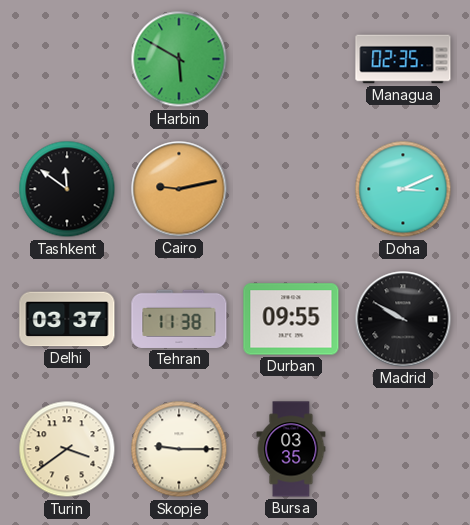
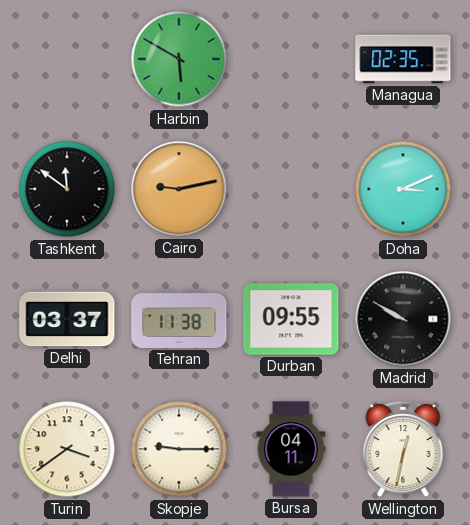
Bursa: 03:35 -> 04:11
Wellington: none -> 12:32
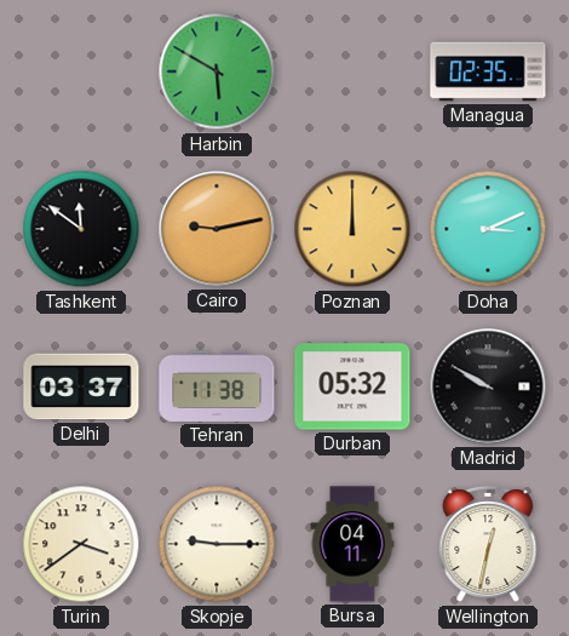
Poznan: none -> 12:00
Durban: 09:55 -> 05:32
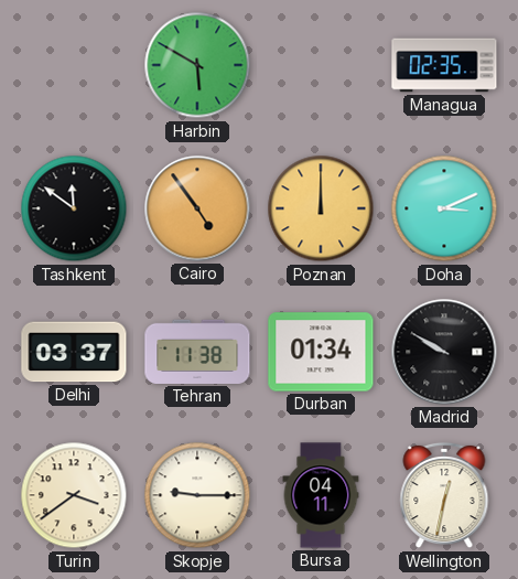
Cairo: 9:13 -> 4:54
Durban: 05:32 -> 01:34
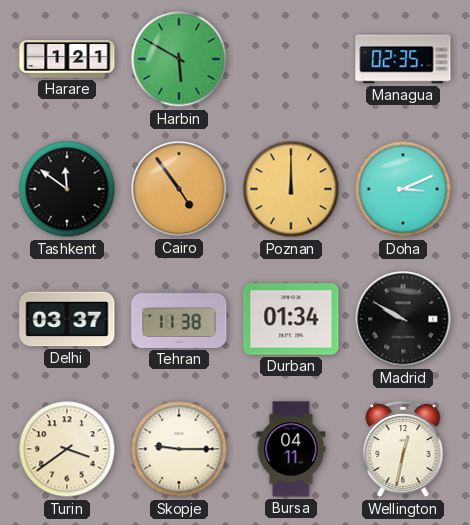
Harare: none -> 1:21
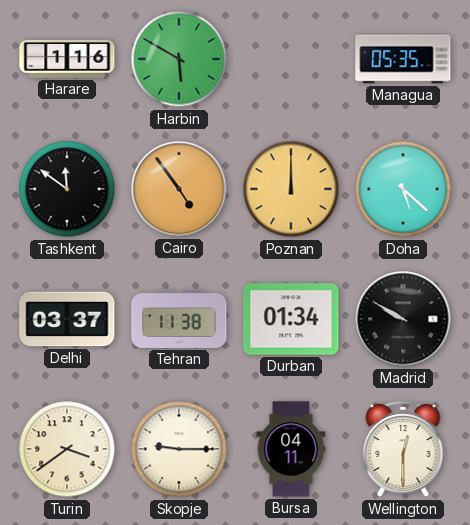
Harare: 1:21 -> 1:16
Managua: 02:35 -> 05:35
Doha: 3:11 -> 5:22
Wellington: 12:32 -> 12:30
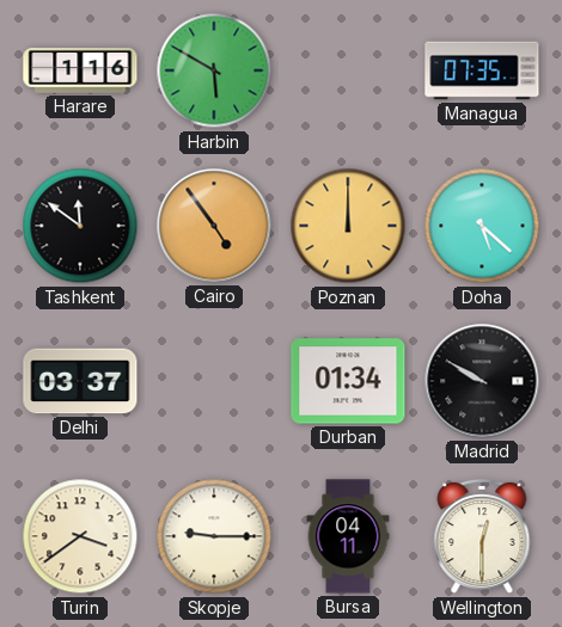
Managua: 05:35 -> 07:35
Tehran: 11:38 -> none
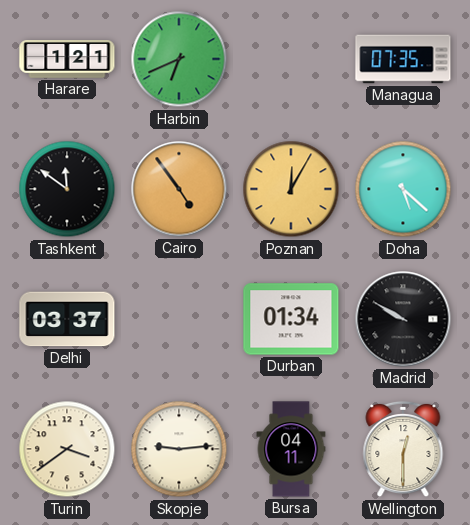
Harare: 1:16 -> 1:21
Harbin: 5:50 -> 6:41
Poznan: 12:00 -> 12:05
Skopje: 9:15 -> 9:14
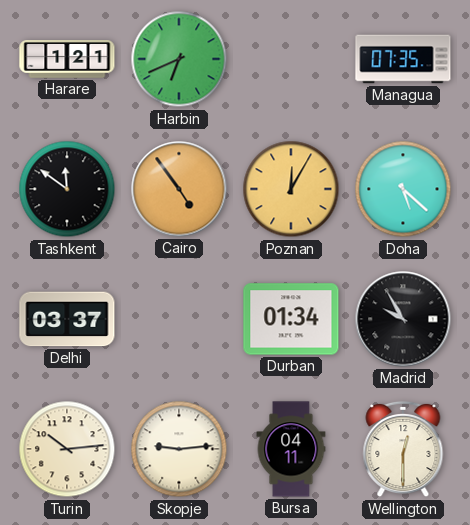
Madrid: 9:50 -> 9:55
Turin: 3:39 -> 10:14
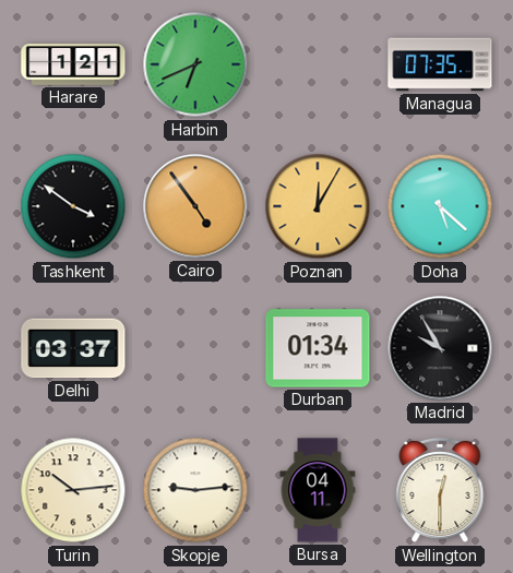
Tashkent: 11:51 -> 3:51
